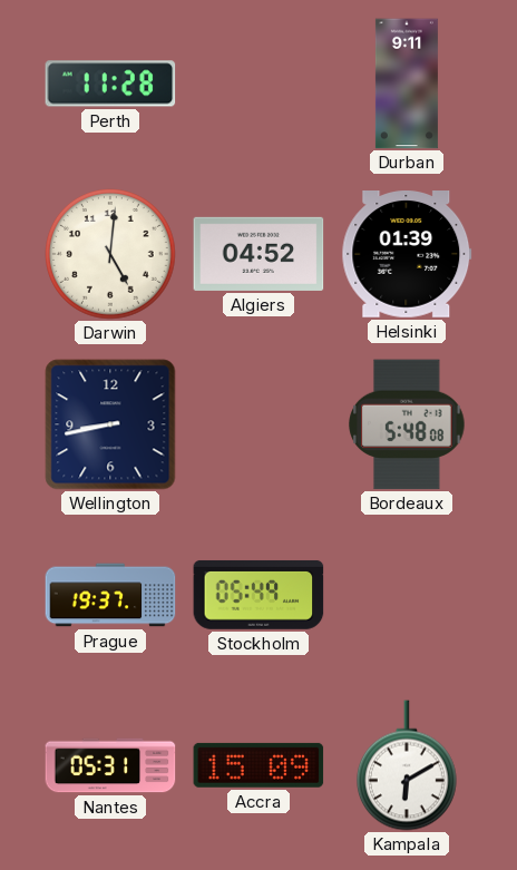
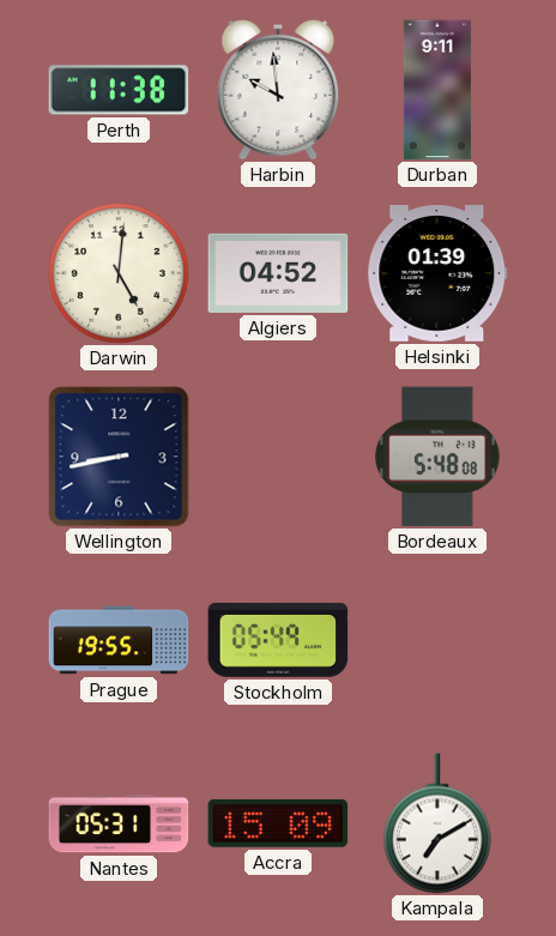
Perth: 11:28 -> 11:38
Harbin: none -> 9:59
Prague: 19:37 -> 19:55
Kampala: 6:10 -> 7:10
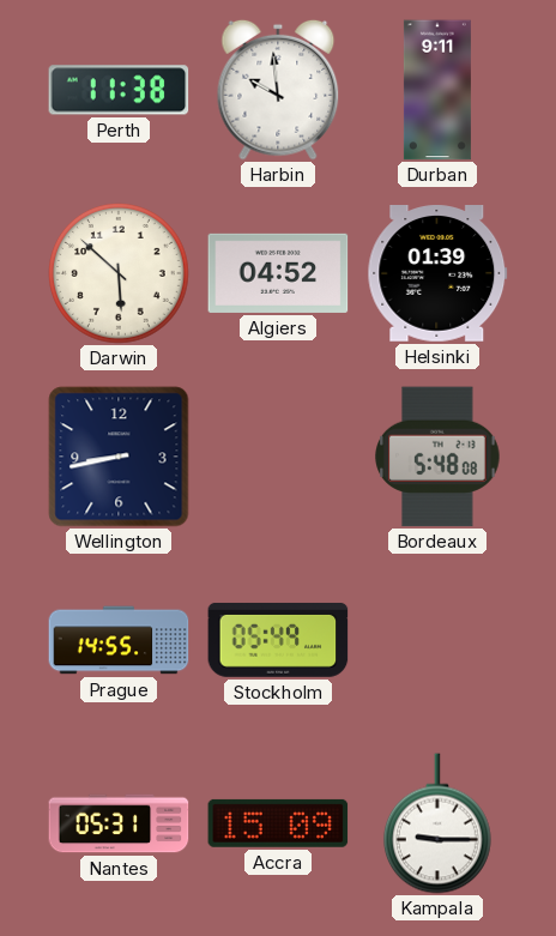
Darwin: 5:01 -> 5:52
Prague: 19:55 -> 14:55
Kampala: 7:10 -> 9:15
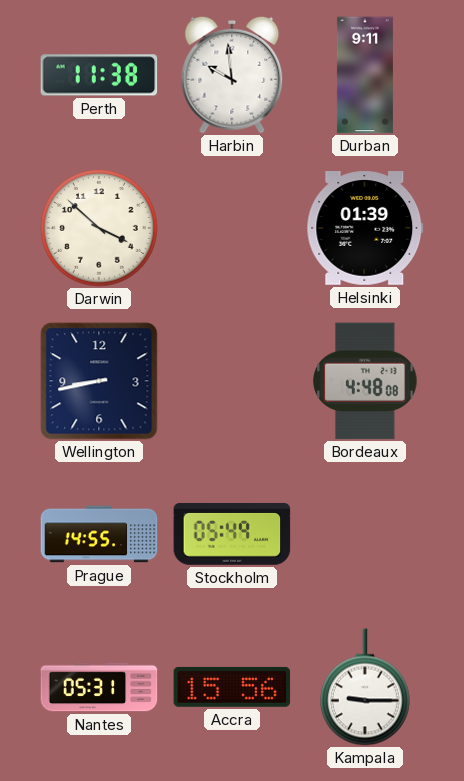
Darwin: 5:52 -> 3:52
Algiers: 04:52 -> none
Bordeaux: 5:48 -> 4:48
Accra: 15:09 -> 15:56
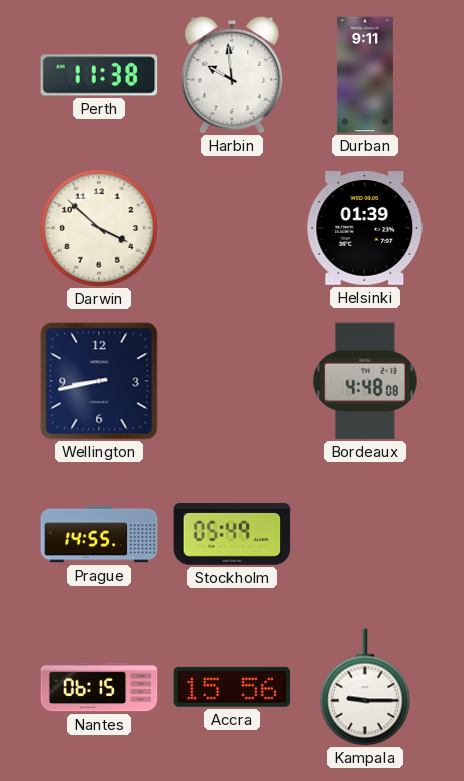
Nantes: 05:31 -> 06:15
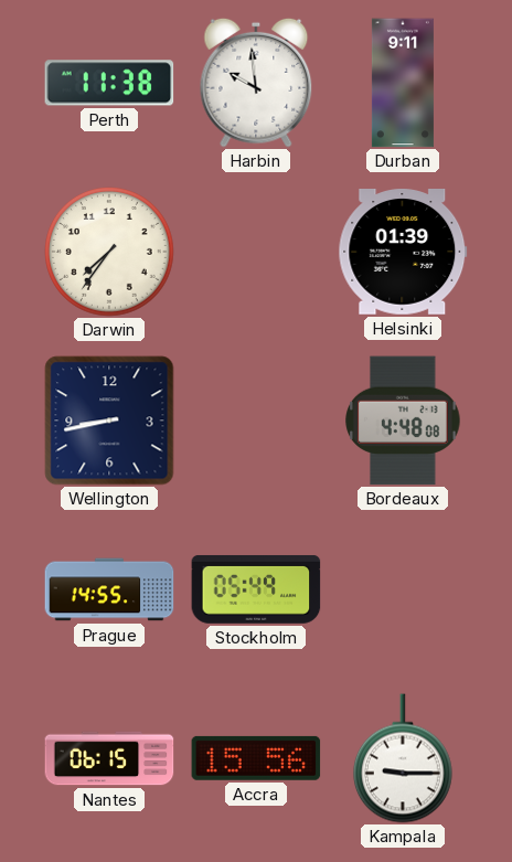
Darwin: 3:52 -> 7:36
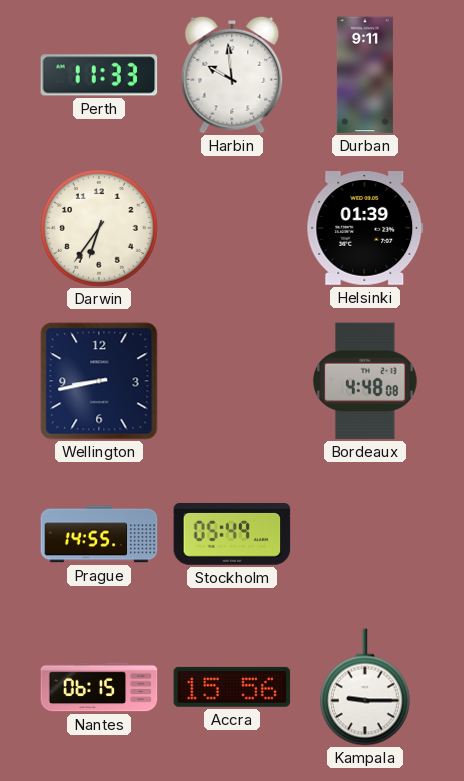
Perth: 11:38 -> 11:33
Darwin: 7:36 -> 6:36
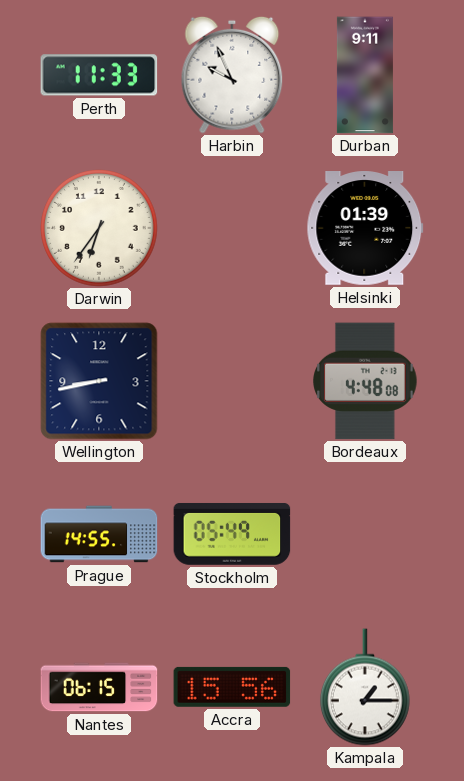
Harbin: 9:59 -> 9:56
Kampala: 9:15 -> 1:15
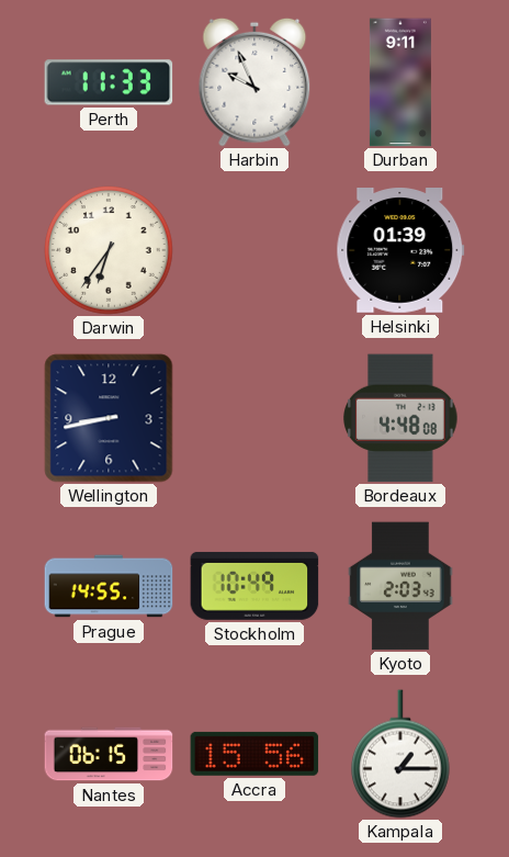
Stockholm: 05:49 -> 10:49
Kyoto: none -> 2:03
